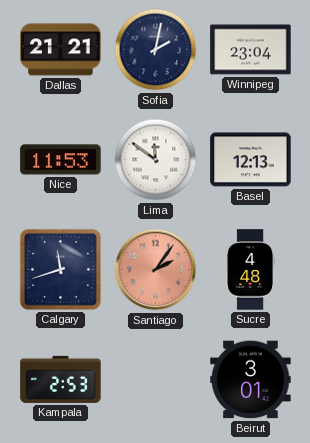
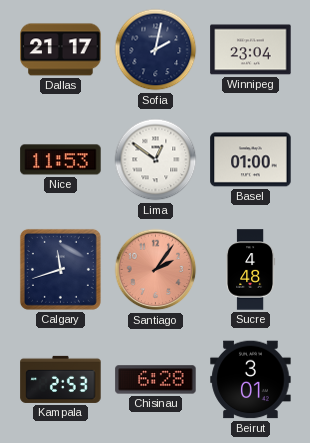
Dallas: 21:21 -> 21:17
Lima: 11:51 -> 12:51
Basel: 12:13 -> 01:00
Chisinau: none -> 6:28
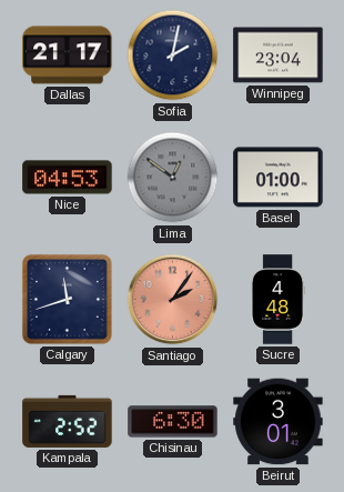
Nice: 11:53 -> 04:53
Lima dial: white -> grey
Kampala: 2:53 -> 2:52
Chisinau: 6:28 -> 6:30
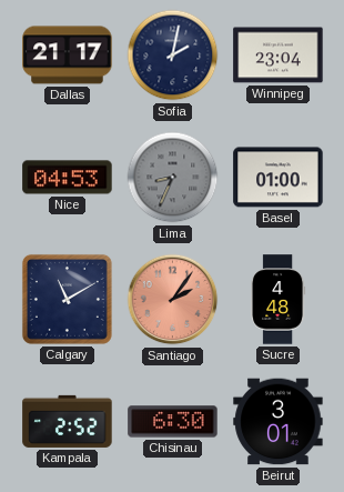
Lima: 12:51 -> 8:34
Calgary: 11:42 -> 11:10
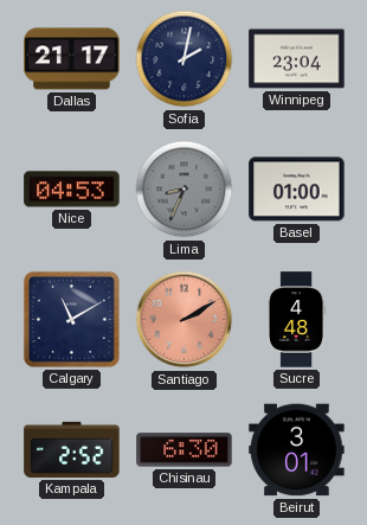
Santiago: 2:06 -> 2:10
